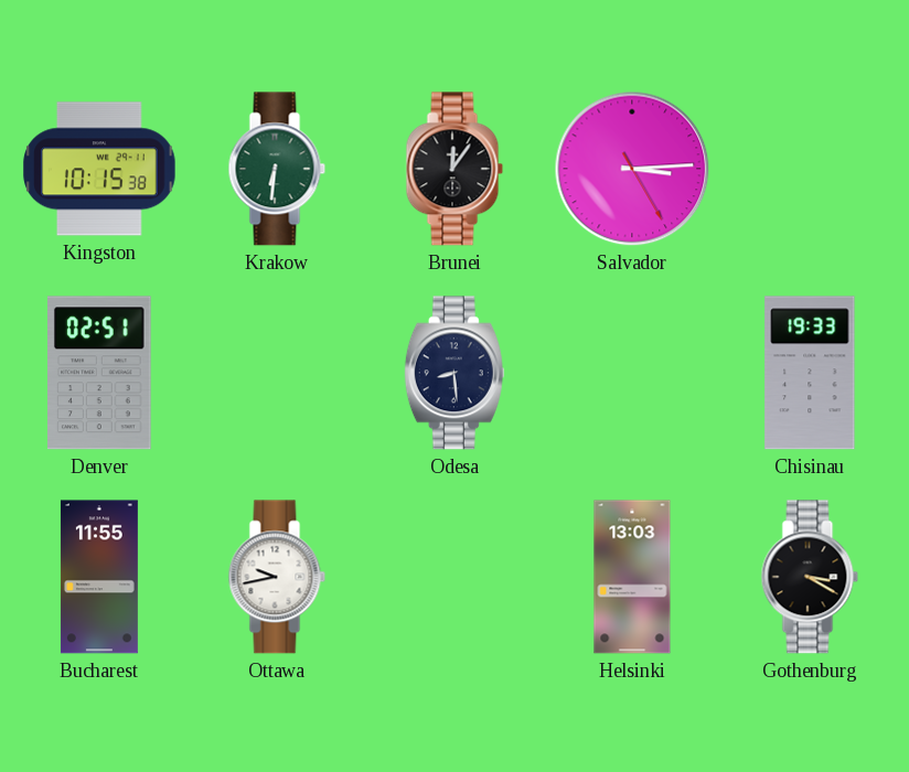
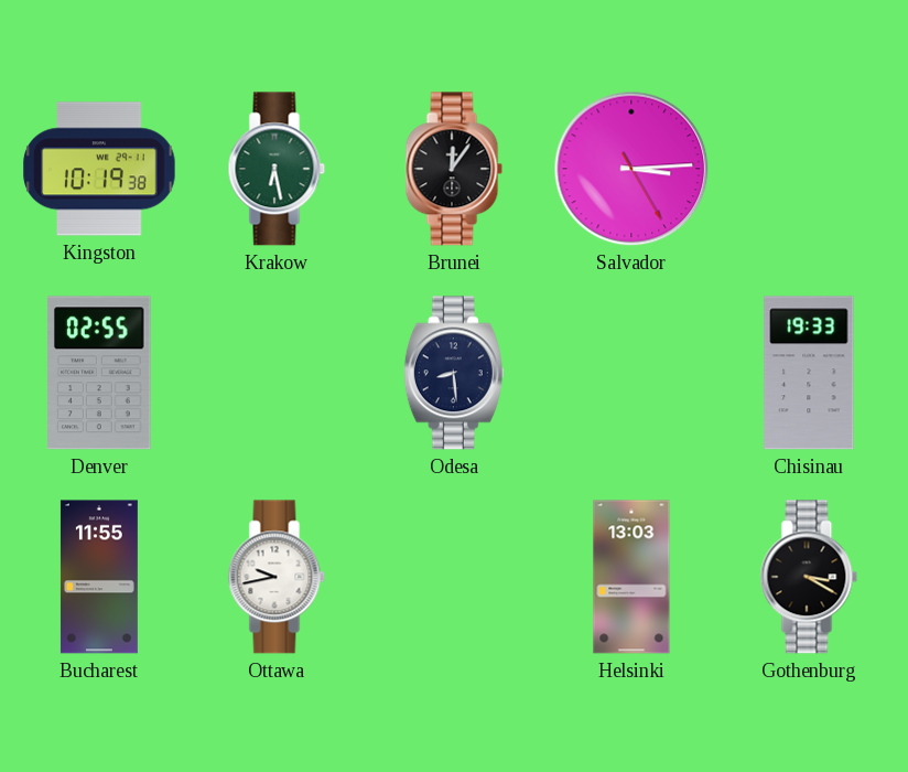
Kingston: 10:15 -> 10:19
Krakow: 6:31 -> 6:28
Denver: 02:51 -> 02:55
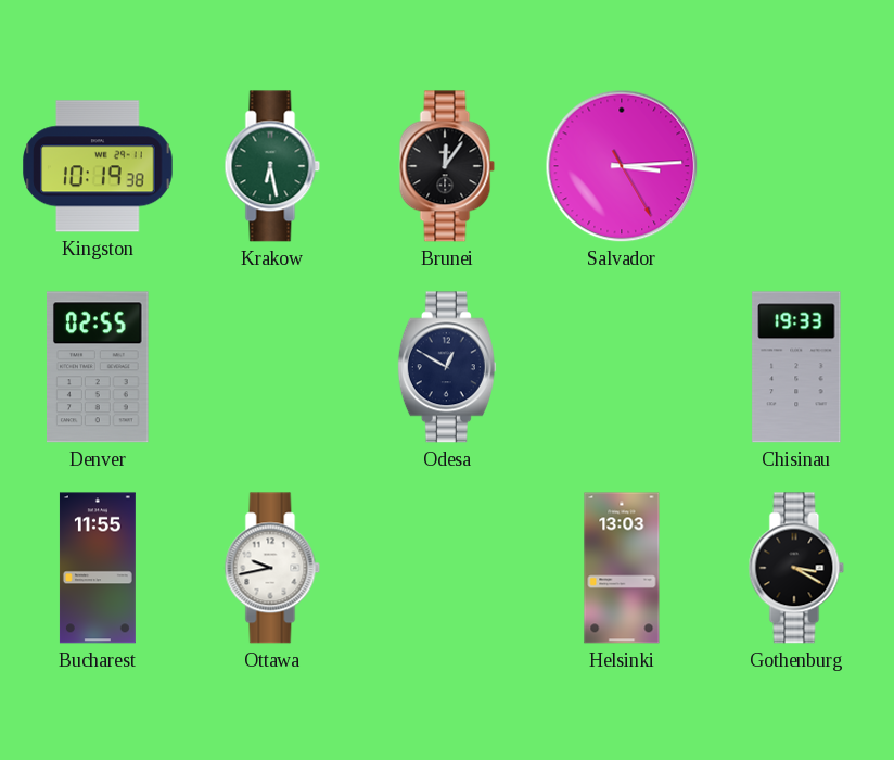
Odesa: 8:29 -> 12:50
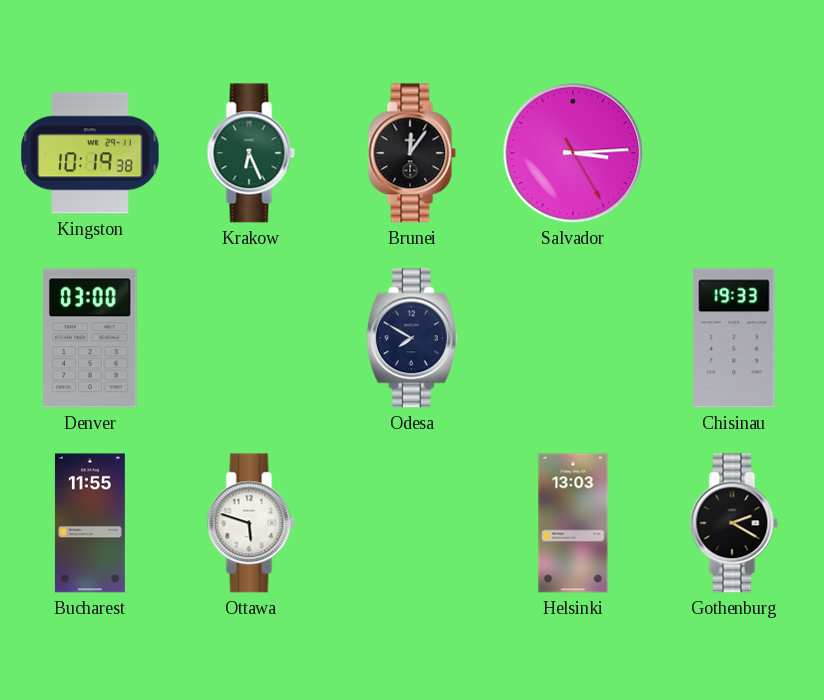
Krakow: 6:28 -> 6:26
Denver: 02:55 -> 03:00
Odesa: 12:50 -> 7:50
Ottawa: 9:43 -> 5:48
Gothenburg: 3:20 -> 2:20
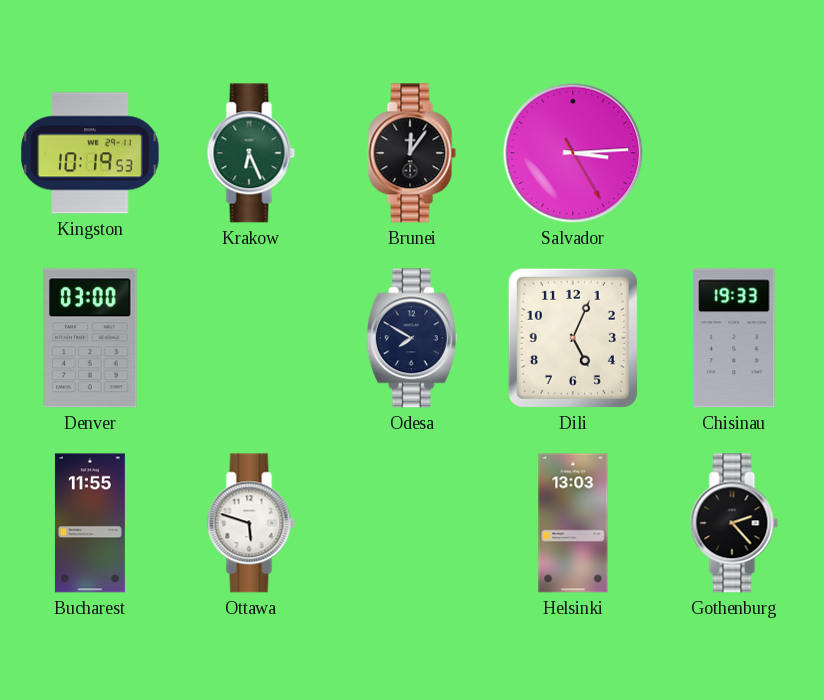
Kingston: 10:19:38 -> 10:19:53
Dili: none -> 5:04
Gothenburg: 2:20 -> 2:23
